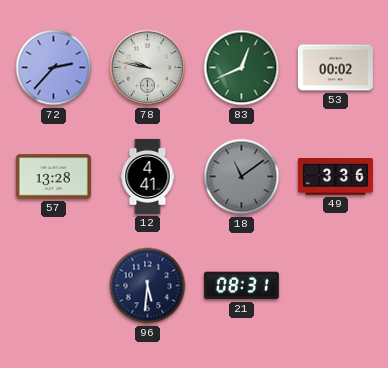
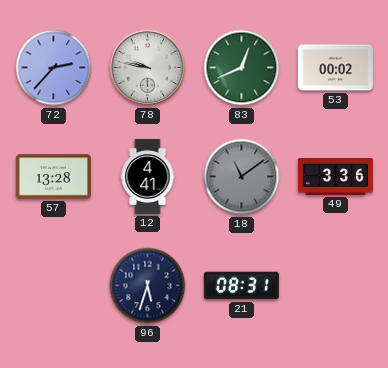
96: 5:31 -> 5:33
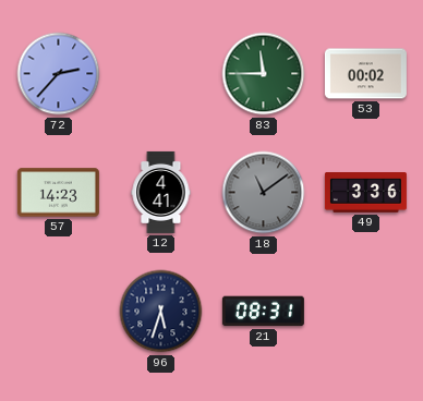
78: 9:47 -> none
83: 12:41 -> 11:45
57: 13:28 -> 14:23
